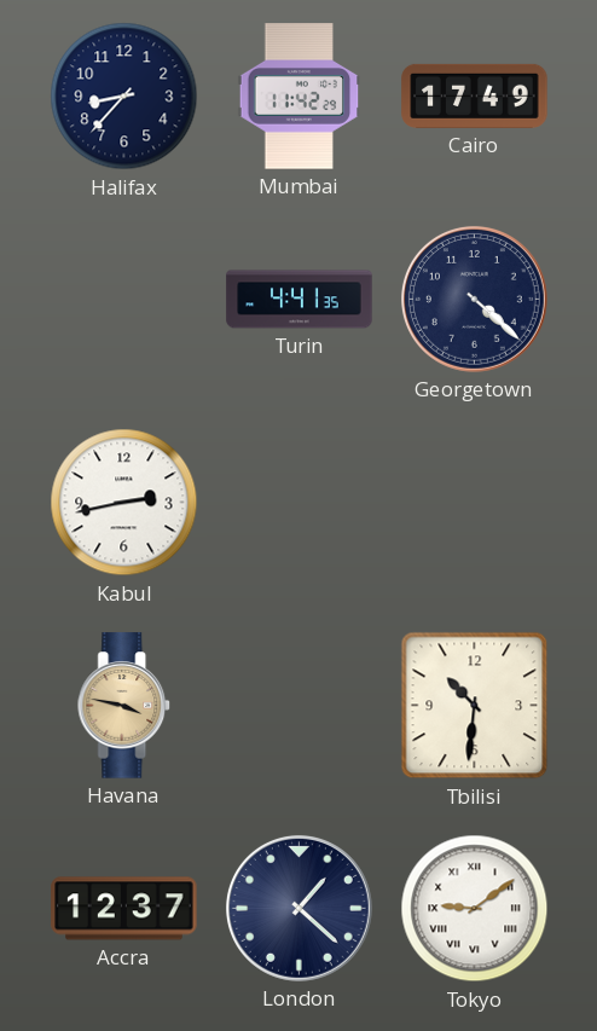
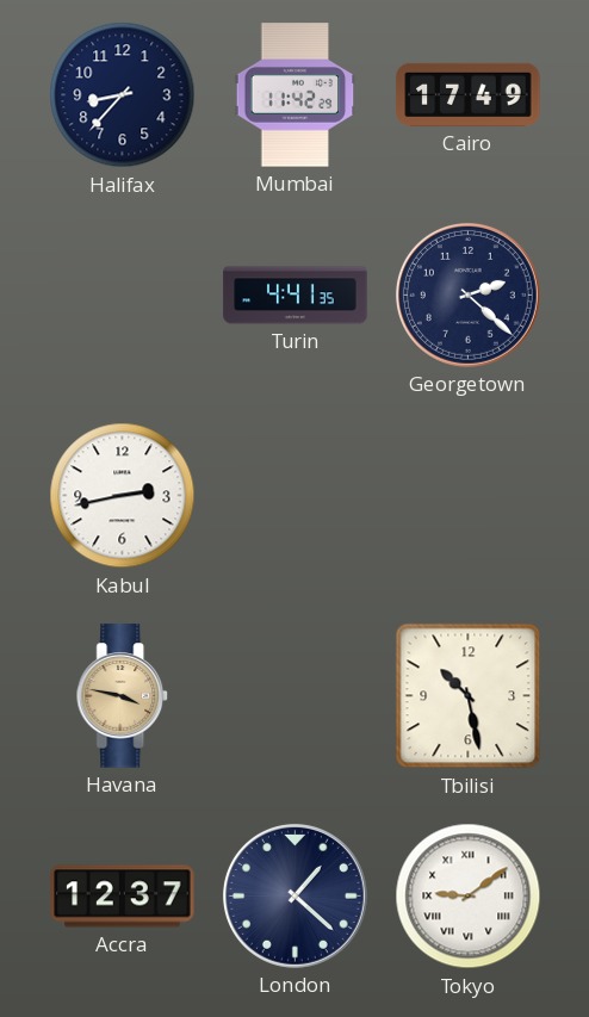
Georgetown: 4:22 -> 2:22
Tbilisi: 10:31 -> 10:28
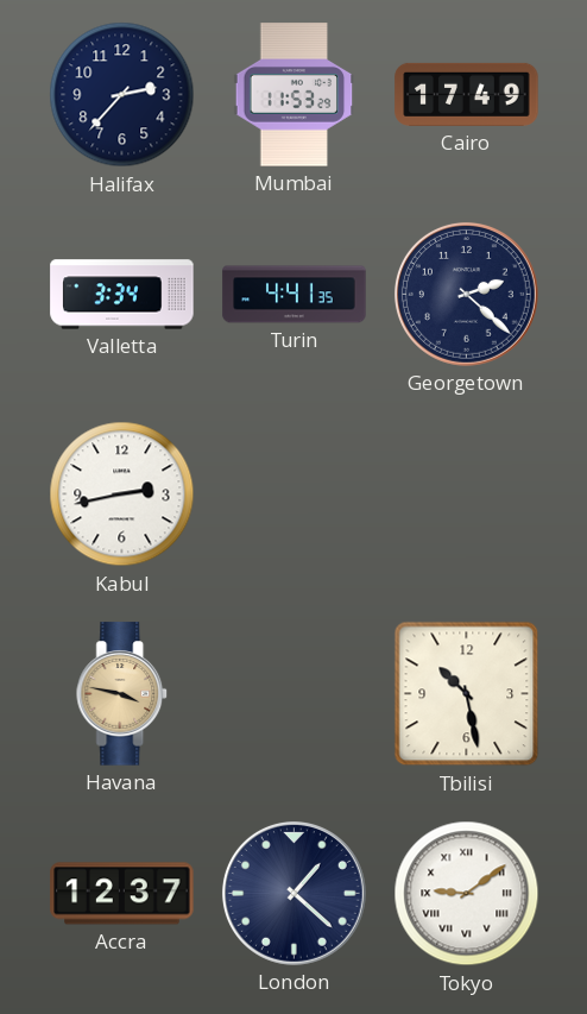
Halifax: 8:37 -> 2:37
Mumbai: 11:42 -> 11:53
Valletta: none -> 3:34
